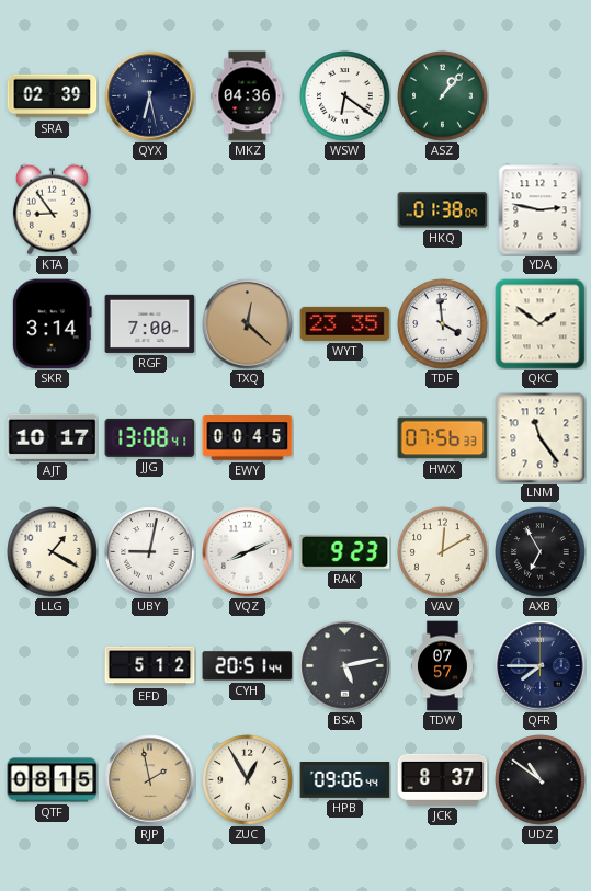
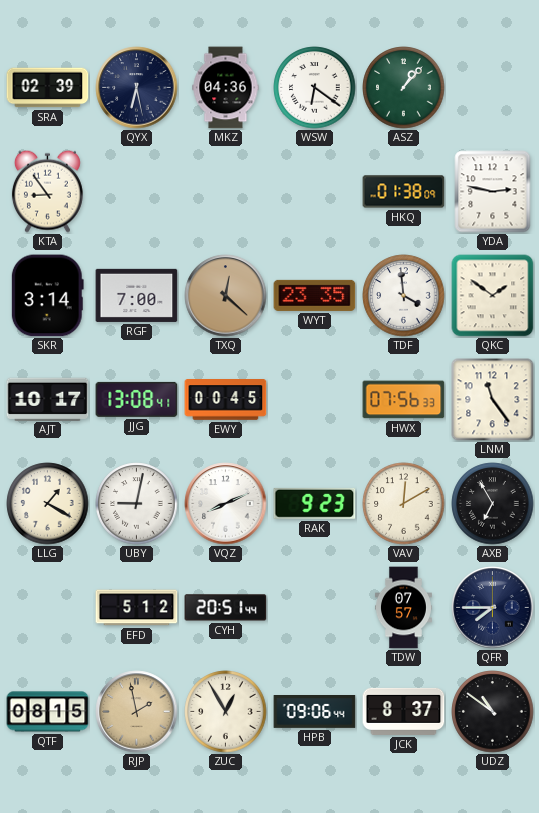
BSA: 5:13 -> none
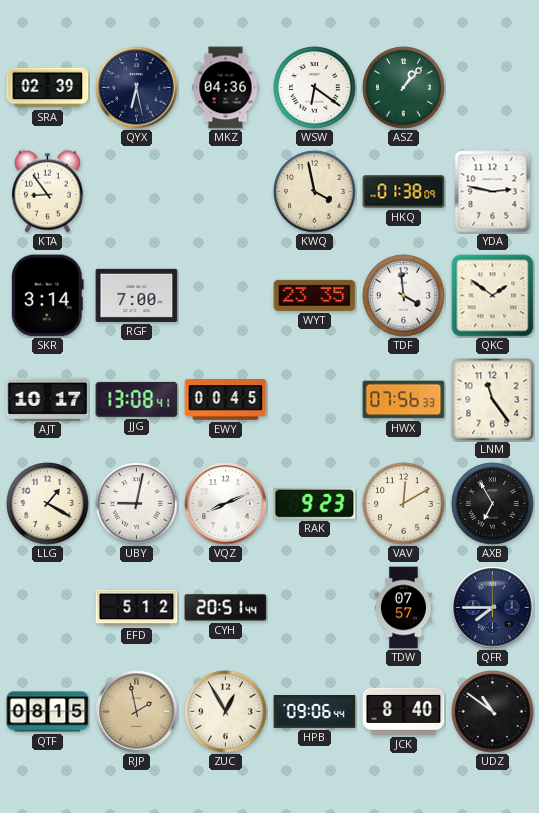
KWQ: none -> 3:58
TXQ: 12:22 -> none
JCK: 8:37 -> 8:40
